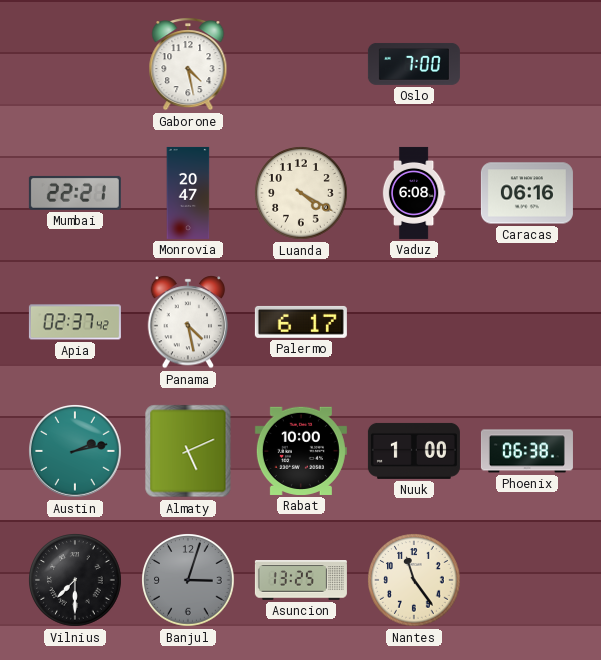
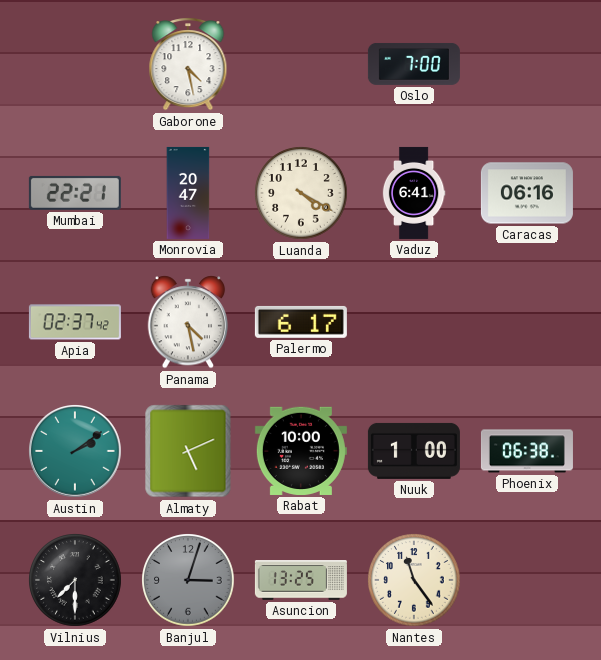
Vaduz: 6:08 -> 6:41
Austin: 2:13 -> 2:09
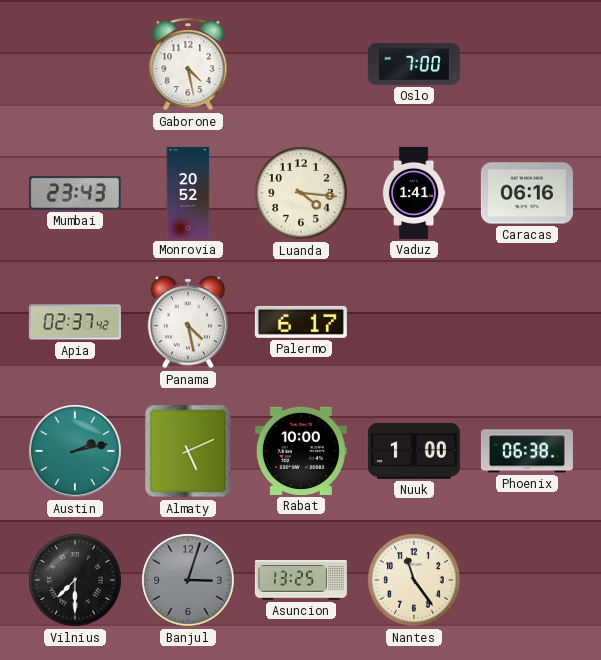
Mumbai: 22:21 -> 23:43
Monrovia: 20:47 -> 20:52
Luanda: 4:20 -> 4:16
Vaduz: 6:41 -> 1:41
Austin: 2:09 -> 2:13
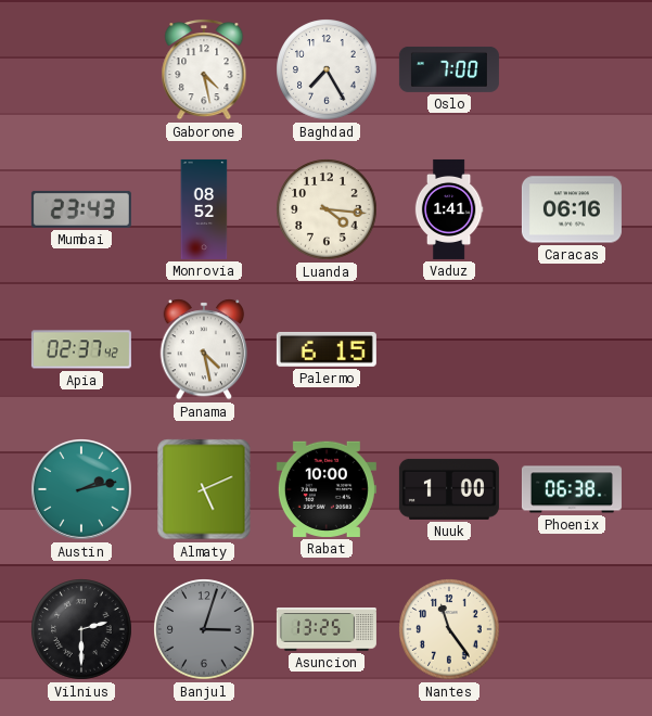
Baghdad: none -> 7:25
Monrovia: 20:52 -> 08:52
Palermo: 6:17 -> 6:15
Vilnius: 7:30 -> 2:30
